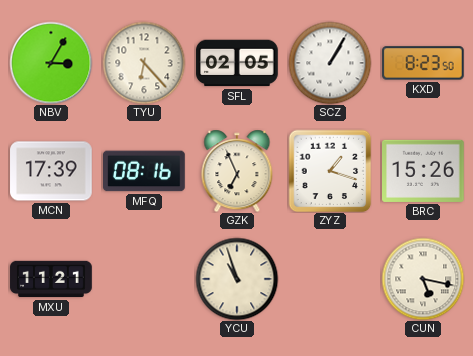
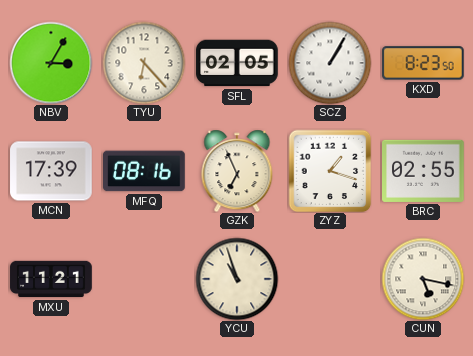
BRC: 15:26 -> 02:55
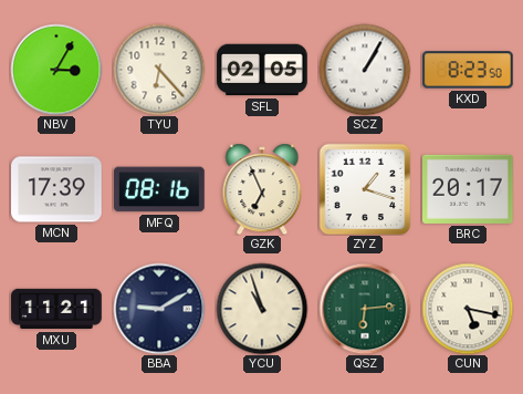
BRC: 02:55 -> 20:17
BBA: none -> 9:10
QSZ: none -> 6:14
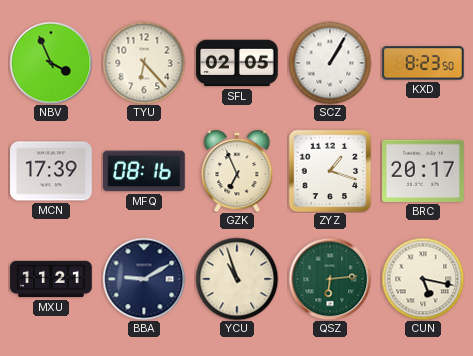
NBV: 3:05 -> 3:56
